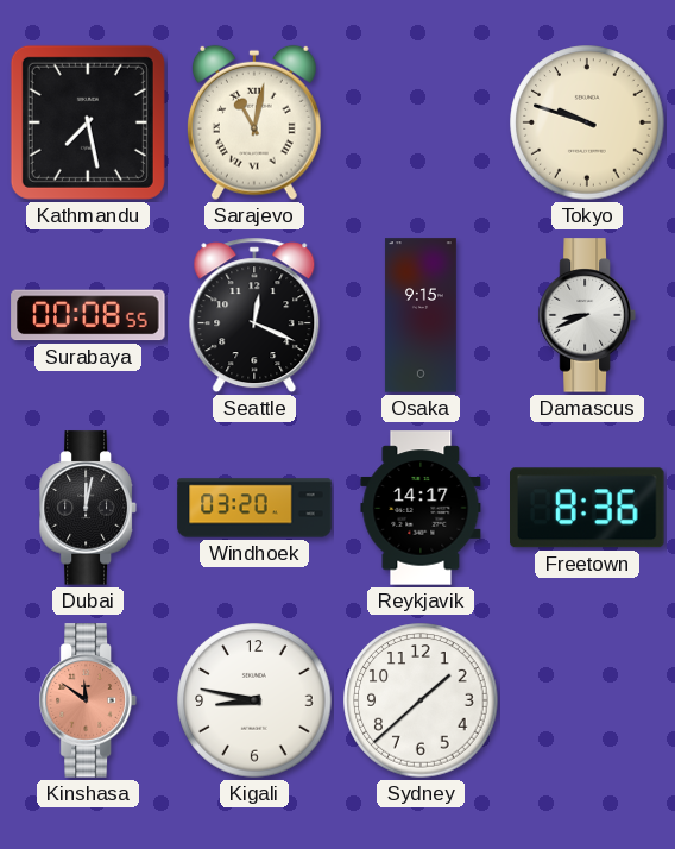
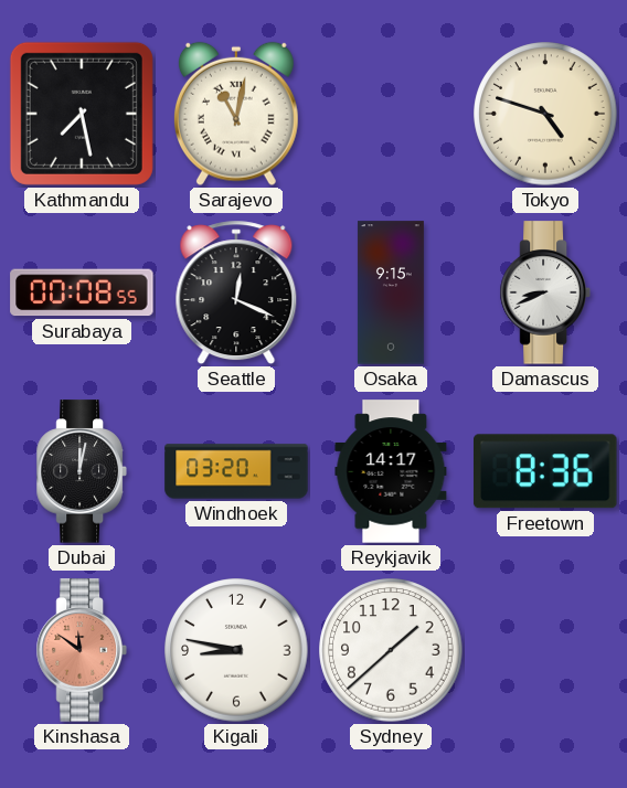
Tokyo: 9:48 -> 4:48
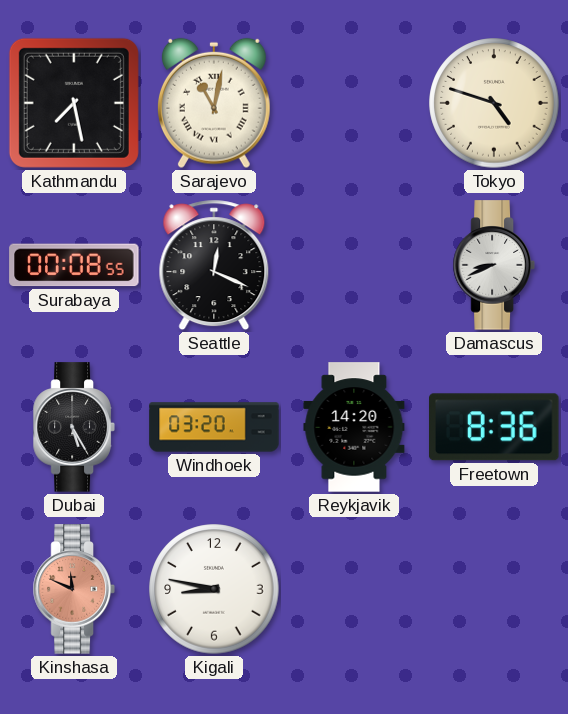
Osaka: 9:15 -> none
Dubai: 12:02 -> 5:25
Reykjavik: 14:17 -> 14:20
Kinshasa: 11:51 -> 11:49
Sydney: 1:38 -> none
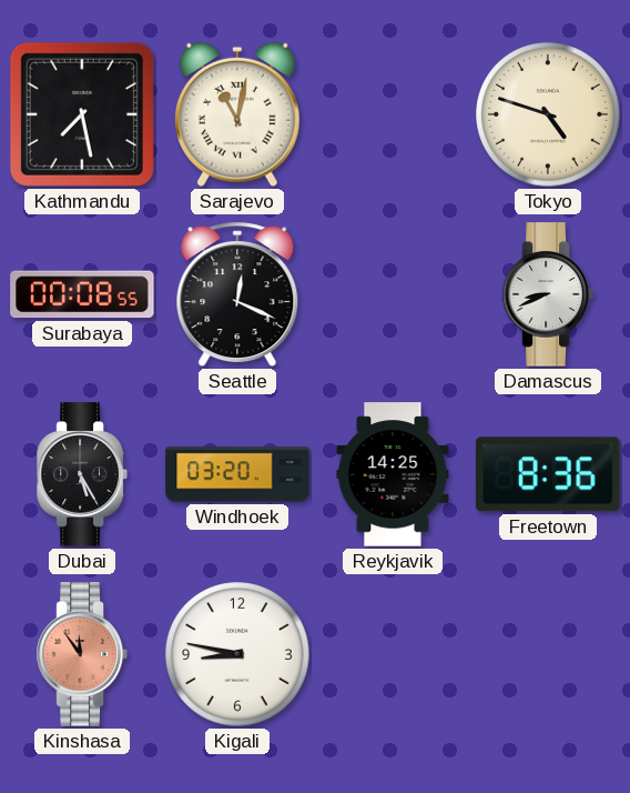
Reykjavik: 14:20 -> 14:25
Kinshasa: 11:49 -> 11:54
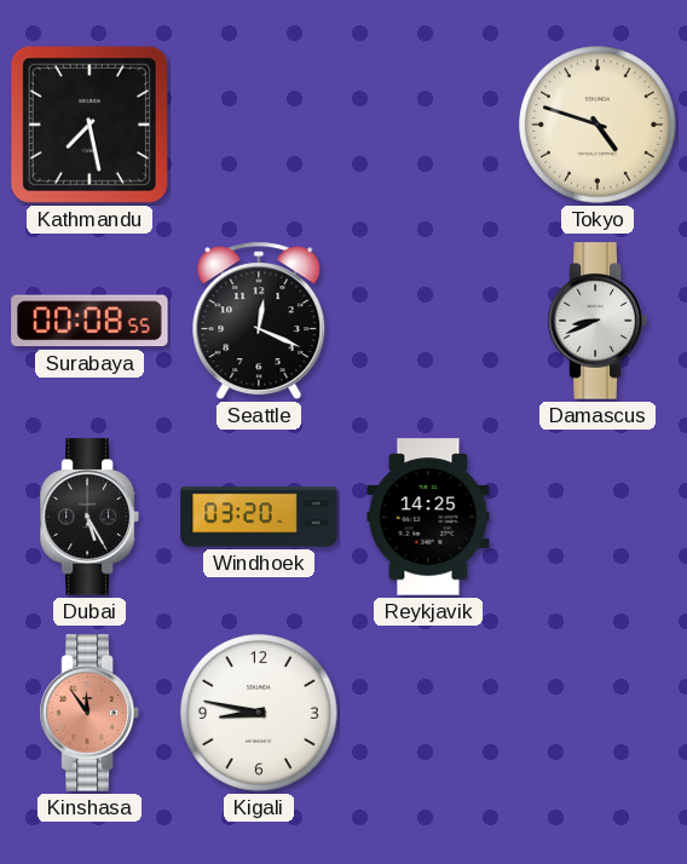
Sarajevo: 11:02 -> none
Freetown: 8:36 -> none
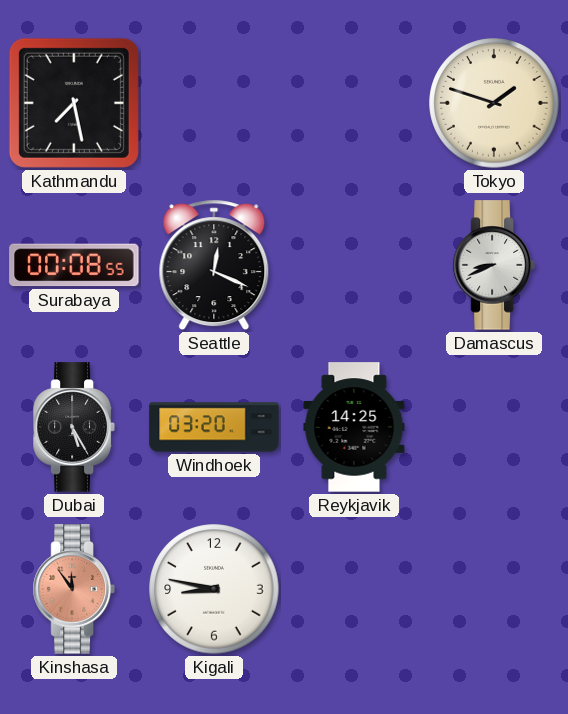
Tokyo: 4:48 -> 1:48
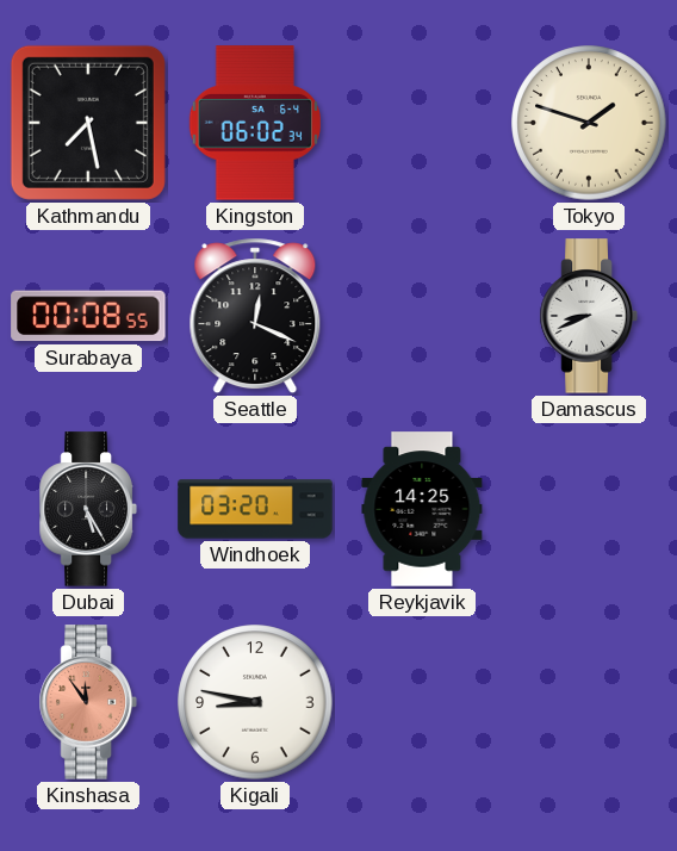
Kingston: none -> 06:02
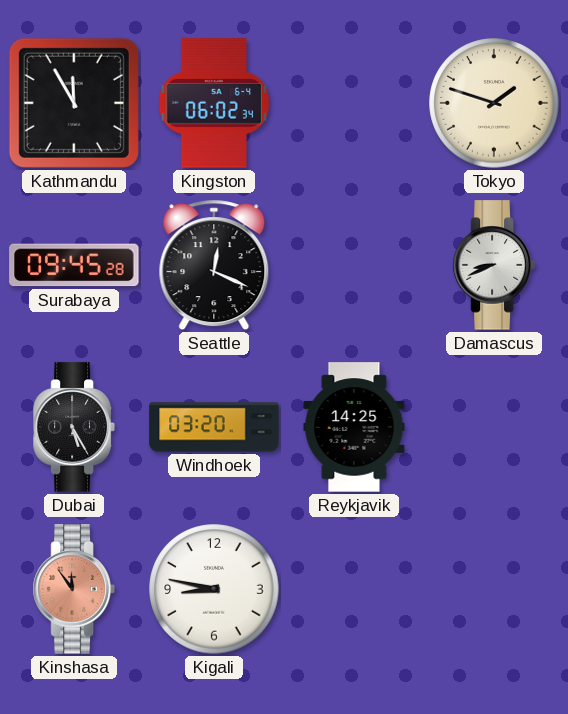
Kathmandu: 7:28 -> 11:55
Surabaya: 00:08 -> 09:45
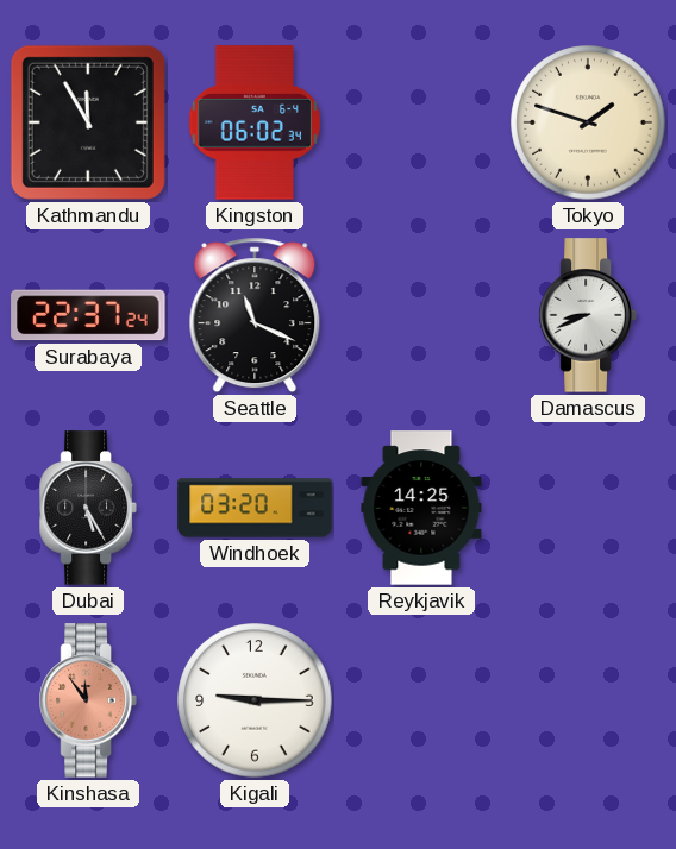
Surabaya: 09:45 -> 22:37
Seattle: 12:19 -> 11:19
Kigali: 8:47 -> 9:15
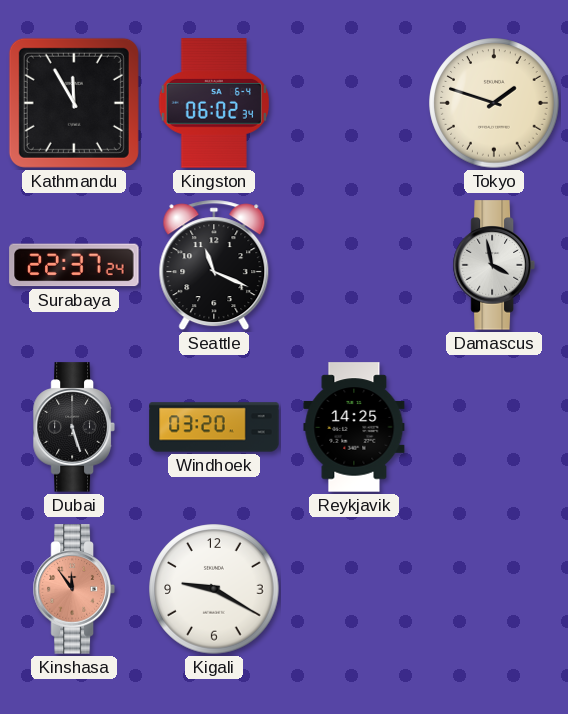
Damascus: 8:41 -> 3:58
Dubai: 5:25 -> 5:27
Kigali: 9:15 -> 9:20
